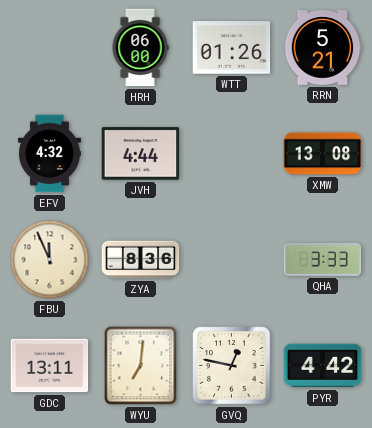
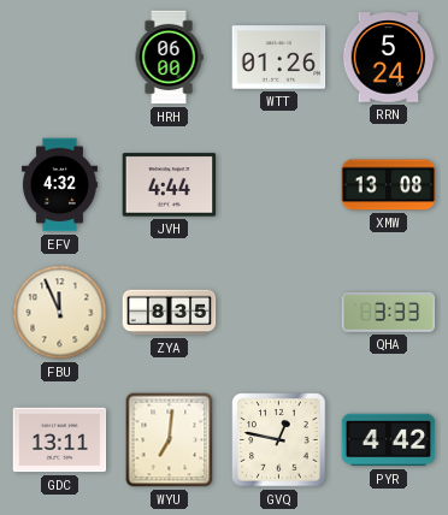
RRN: 5:21 -> 5:24
ZYA: 8:36 -> 8:35
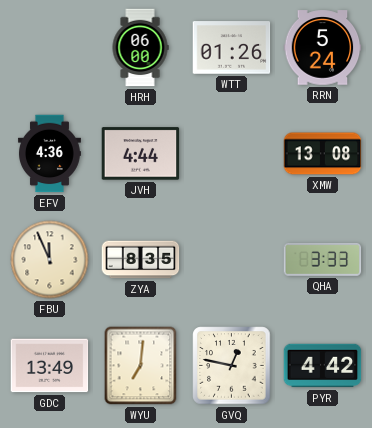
EFV: 4:32 -> 4:36
GDC: 13:11 -> 13:49
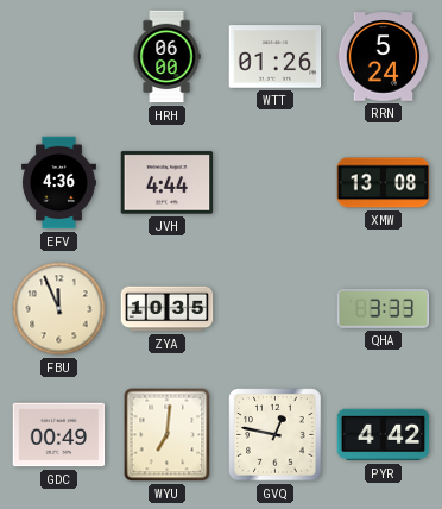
ZYA: 8:35 -> 10:35
GDC: 13:49 -> 00:49
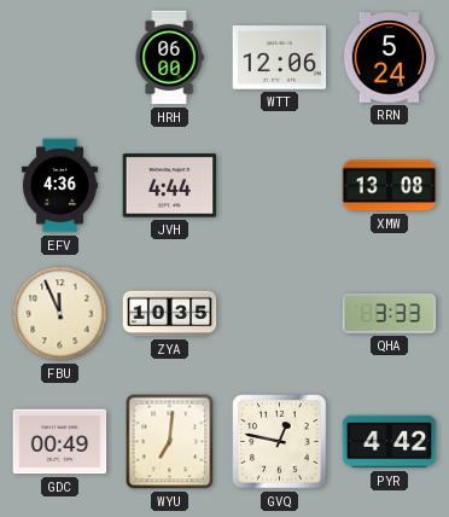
WTT: 01:26 -> 12:06
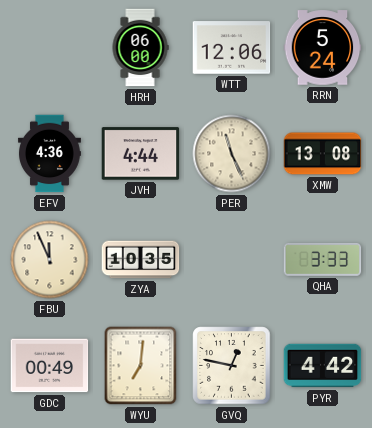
PER: none -> 11:26
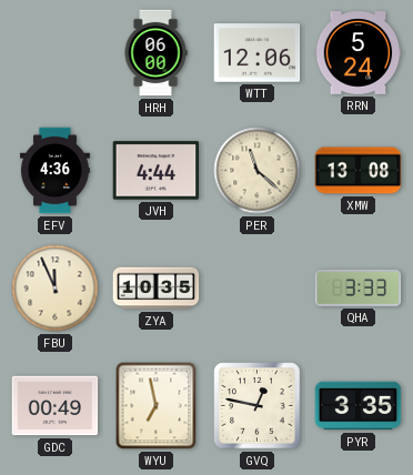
PER: 11:26 -> 11:22
WYU: 7:01 -> 6:58
PYR: 4:42 -> 3:35
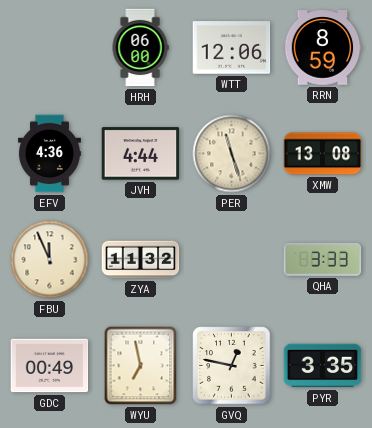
RRN: 5:24 -> 8:59
PER: 11:22 -> 11:27
ZYA: 10:35 -> 11:32
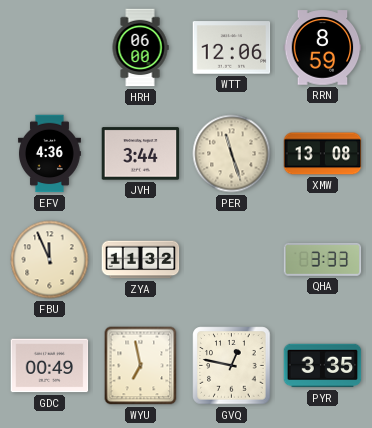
JVH: 4:44 -> 3:44
